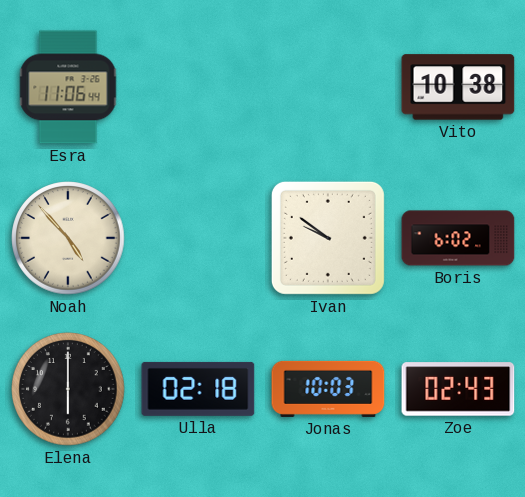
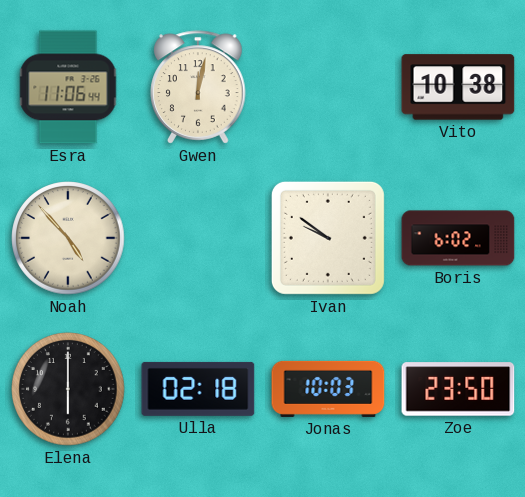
Gwen: none -> 12:02
Zoe: 02:43 -> 23:50
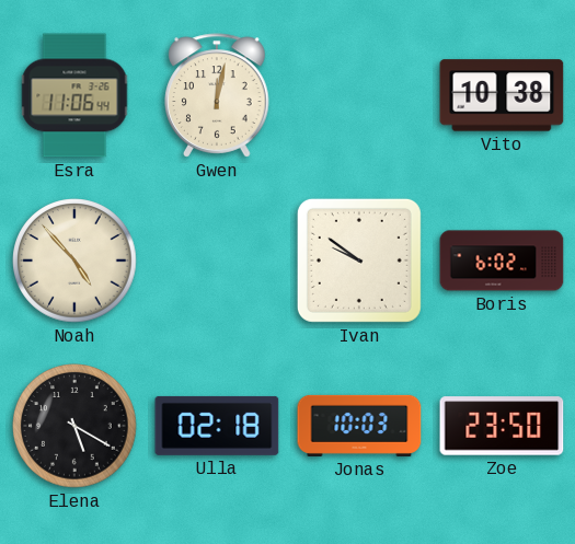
Elena: 6:00 -> 5:20
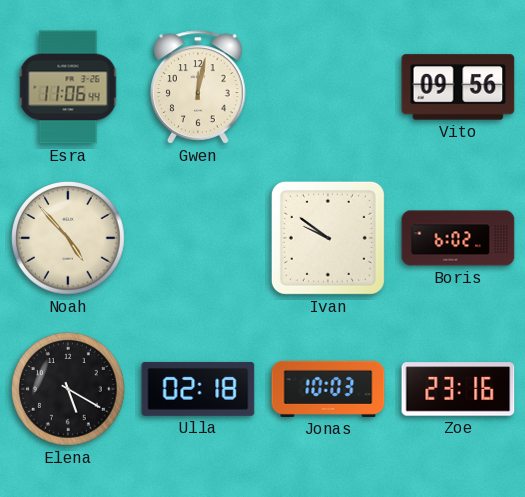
Vito: 10:38 -> 09:56
Zoe: 23:50 -> 23:16
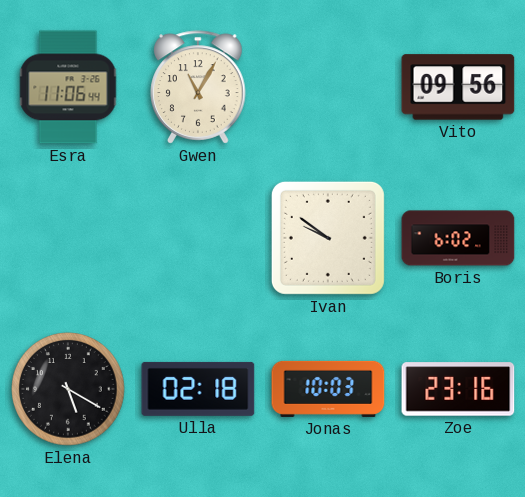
Gwen: 12:02 -> 11:05
Noah: 4:53 -> none
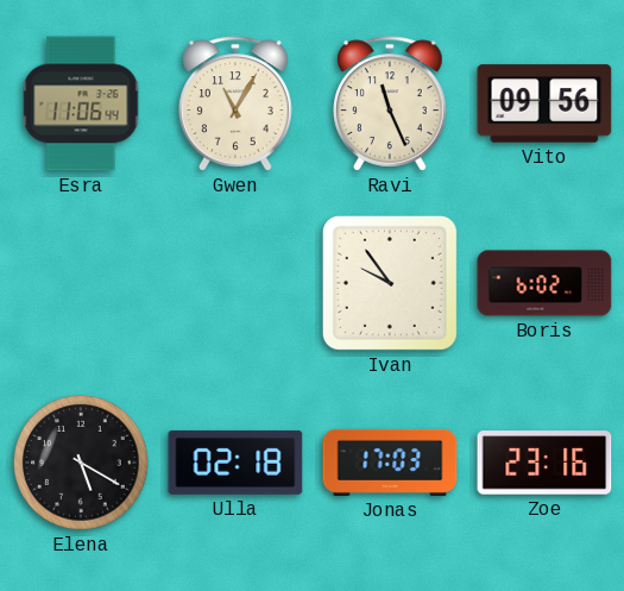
Ravi: none -> 11:26
Ivan: 9:51 -> 9:54
Jonas: 10:03 -> 17:03
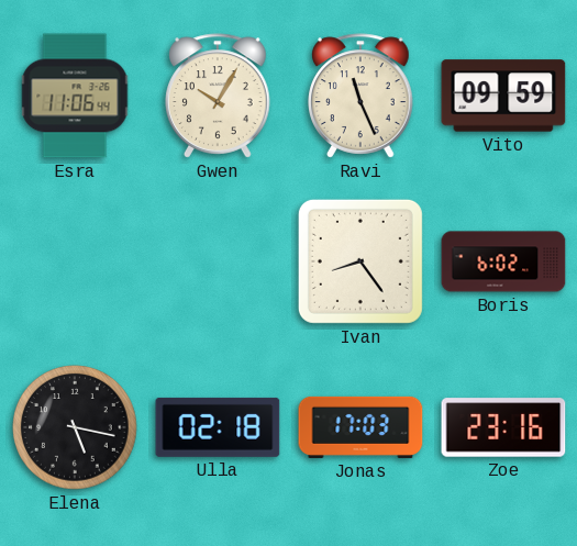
Gwen: 11:05 -> 10:05
Vito: 09:56 -> 09:59
Ivan: 9:54 -> 8:24
Elena: 5:20 -> 5:17
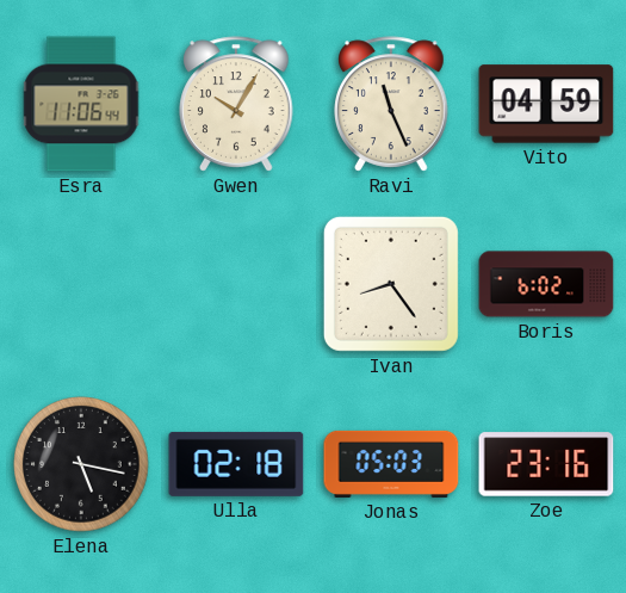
Vito: 09:59 -> 04:59
Jonas: 17:03 -> 05:03
